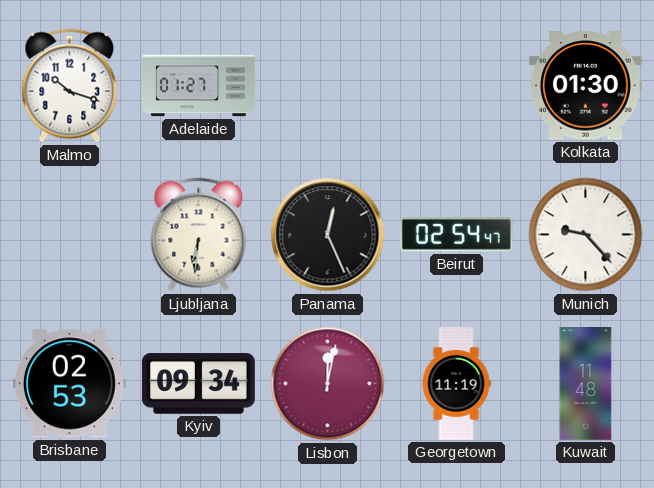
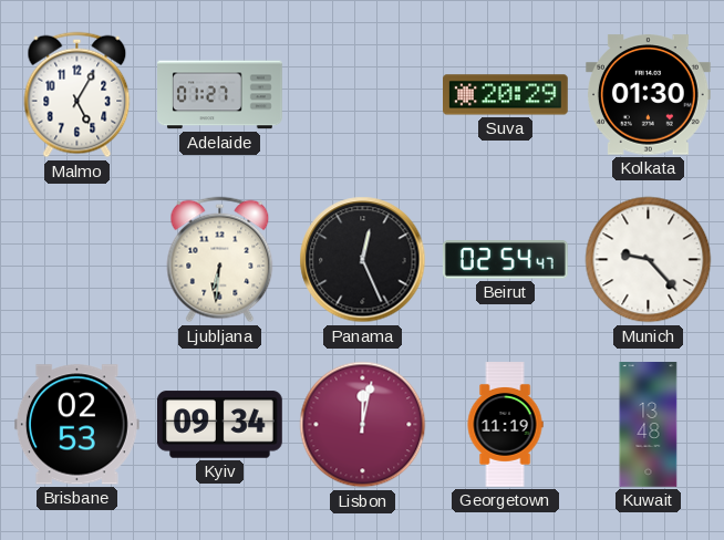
Malmo: 10:18 -> 5:05
Suva: none -> 20:29
Kuwait: 11:48 -> 13:48
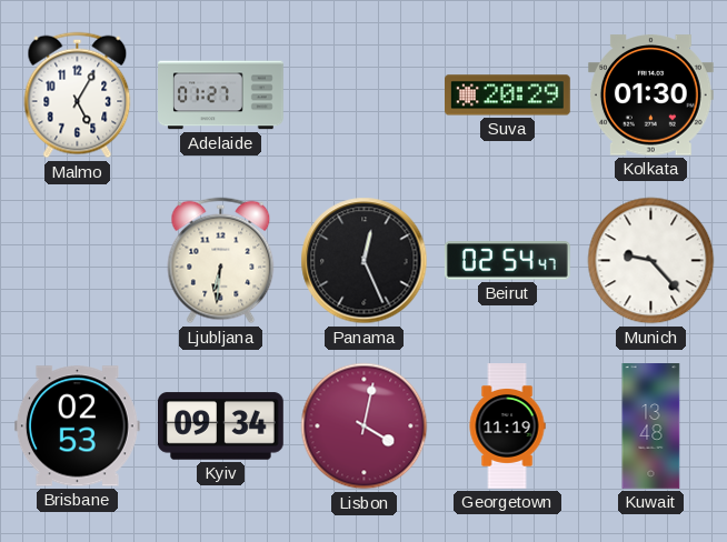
Lisbon: 12:02 -> 4:02
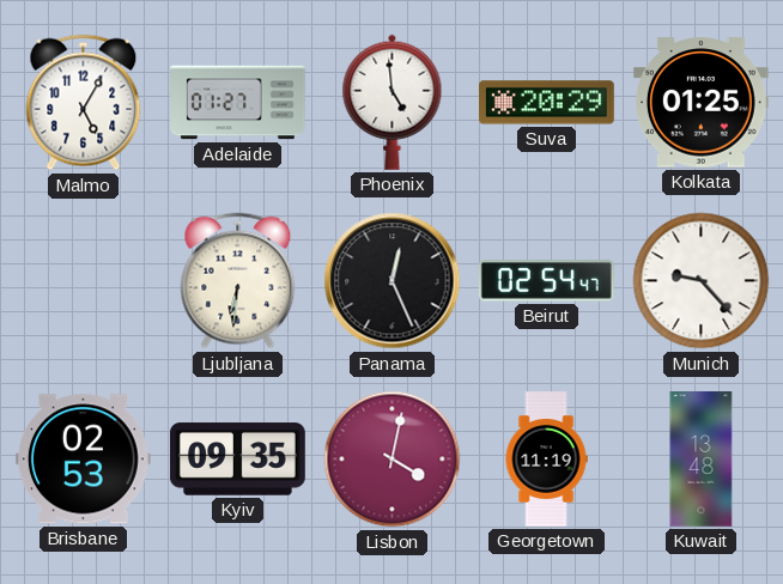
Phoenix: none -> 4:59
Kolkata: 01:30 -> 01:25
Kyiv: 09:34 -> 09:35
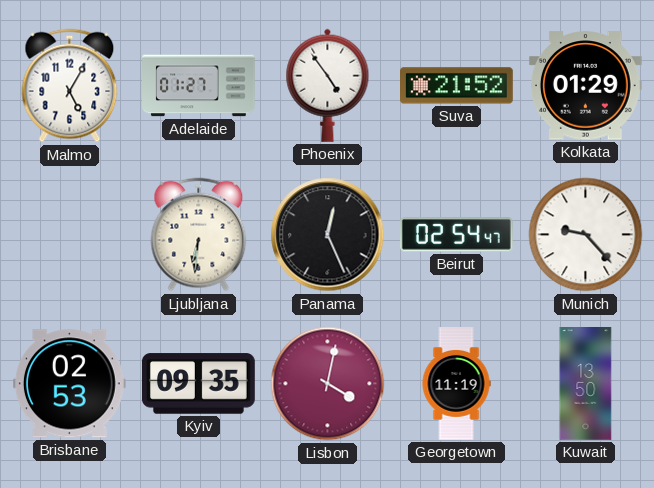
Phoenix: 4:59 -> 4:54
Suva: 20:29 -> 21:52
Kolkata: 01:25 -> 01:29
Kuwait: 13:48 -> 13:50
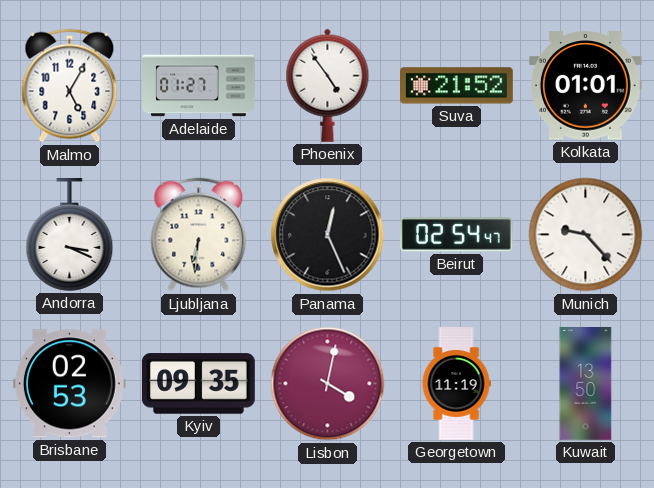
Kolkata: 01:29 -> 01:01
Andorra: none -> 3:19
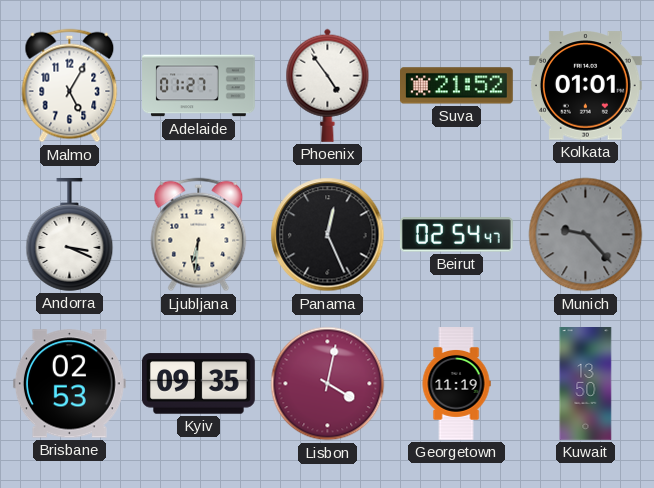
Munich dial: white -> grey
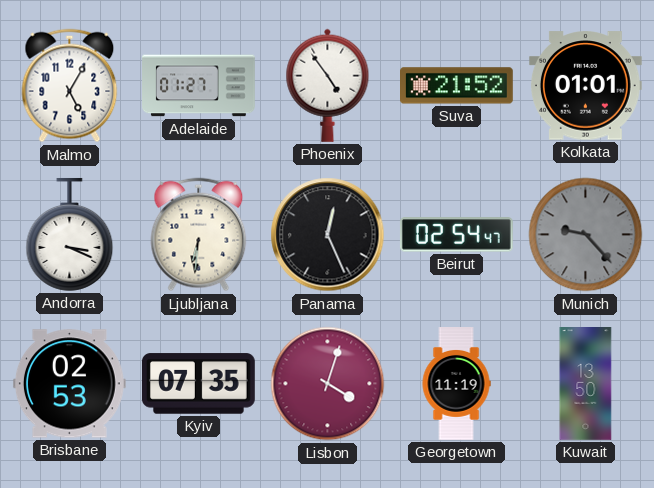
Kyiv: 09:35 -> 07:35
Lisbon: 4:02 -> 4:03
